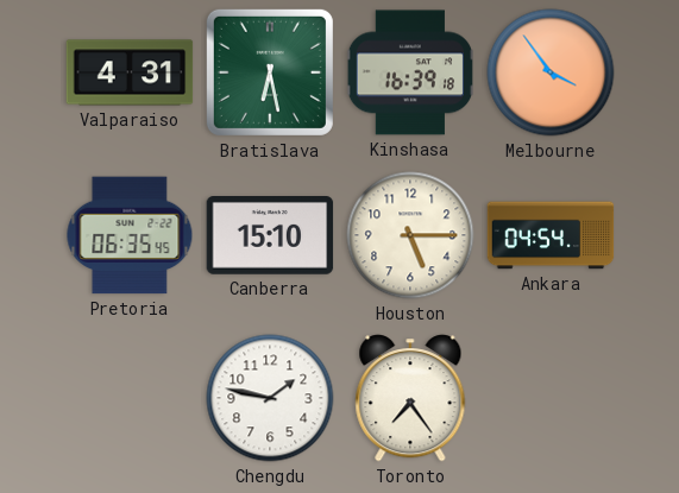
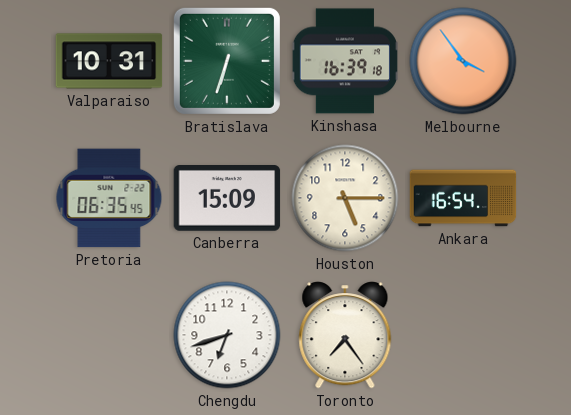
Valparaiso: 4:31 -> 10:31
Bratislava: 6:28 -> 6:33
Canberra: 15:10 -> 15:09
Ankara: 04:54 -> 16:54
Chengdu: 1:47 -> 6:42
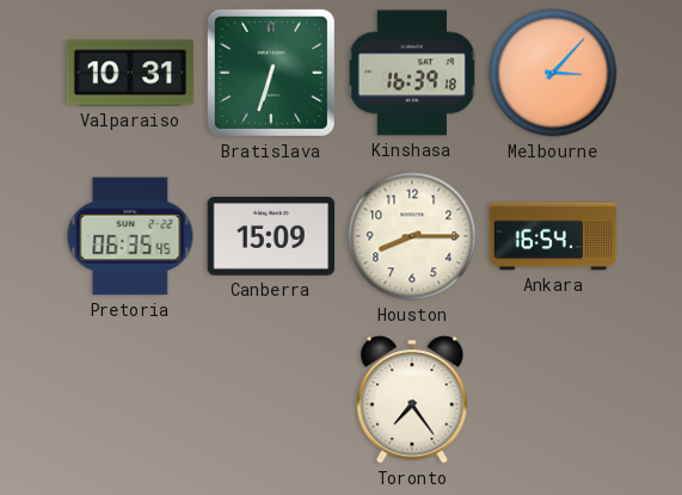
Melbourne: 3:54 -> 3:07
Houston: 5:15 -> 8:15
Chengdu: 6:42 -> none
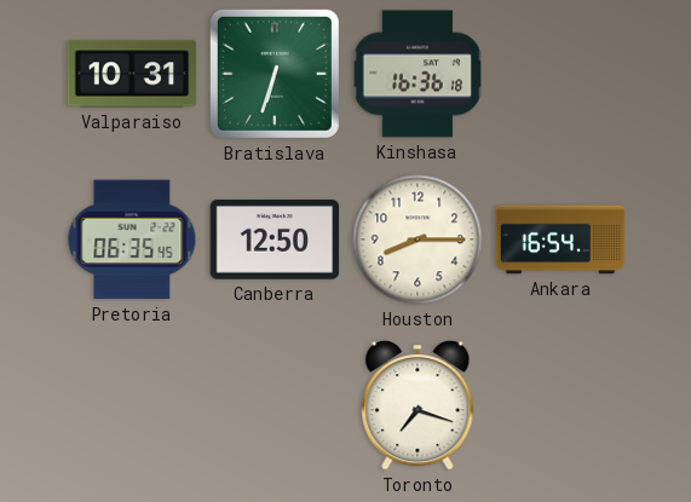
Kinshasa: 16:39 -> 16:36
Melbourne: 3:07 -> none
Canberra: 15:09 -> 12:50
Toronto: 7:24 -> 7:18
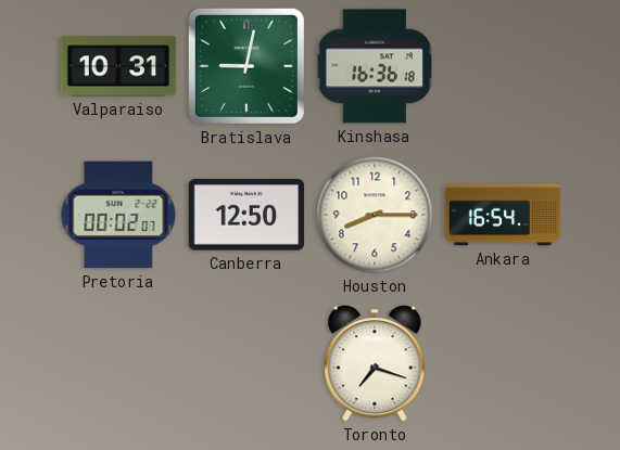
Bratislava: 6:33 -> 9:02
Pretoria: 06:35 -> 00:02
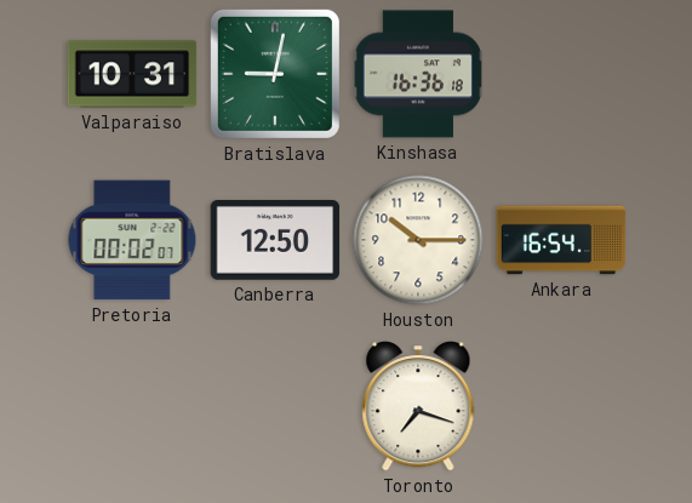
Houston: 8:15 -> 10:15
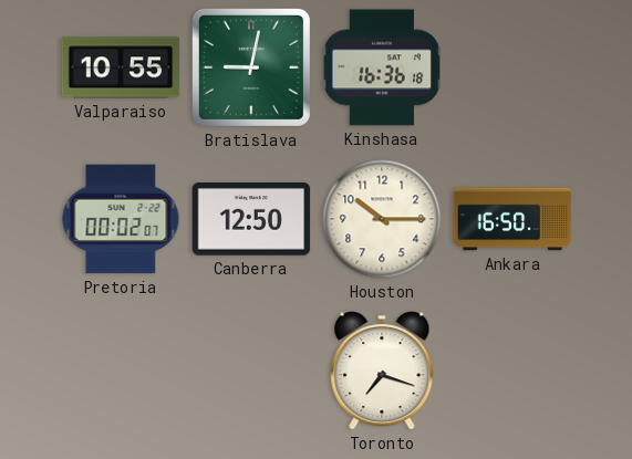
Valparaiso: 10:31 -> 10:55
Ankara: 16:54 -> 16:50
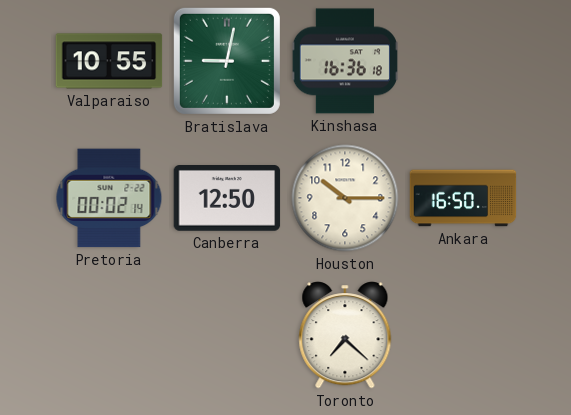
Pretoria: 00:02:07 -> 00:02:14
Toronto: 7:18 -> 7:22
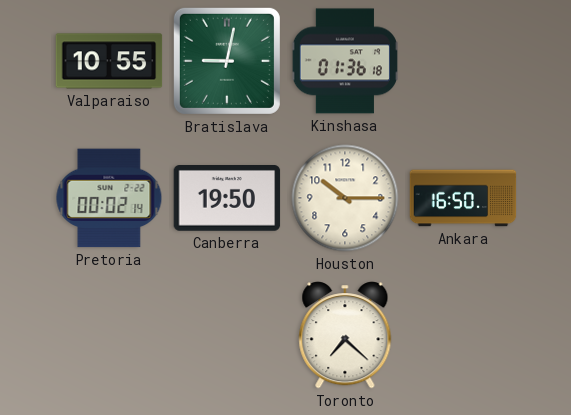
Kinshasa: 16:36 -> 01:36
Canberra: 12:50 -> 19:50
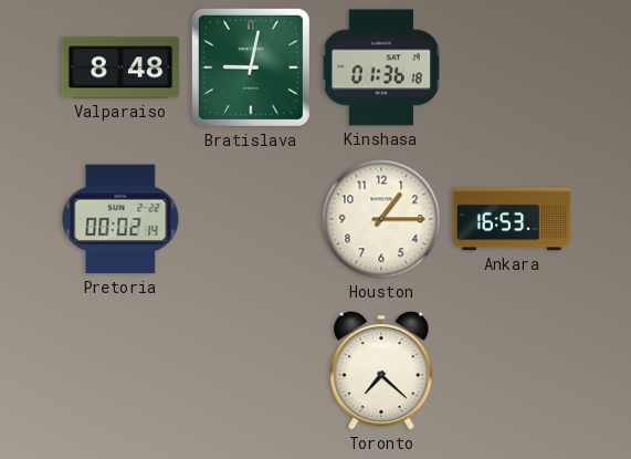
Valparaiso: 10:55 -> 8:48
Canberra: 19:50 -> none
Houston: 10:15 -> 1:15
Ankara: 16:50 -> 16:53
